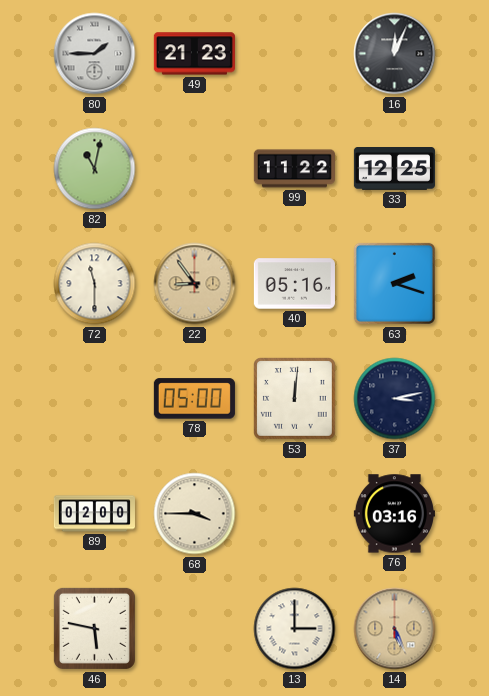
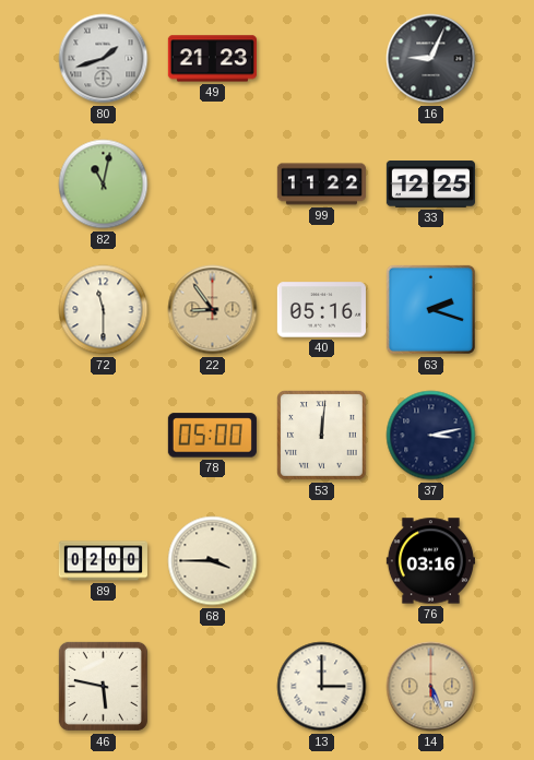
80: 1:45 -> 1:42
16: 12:04 -> 9:04
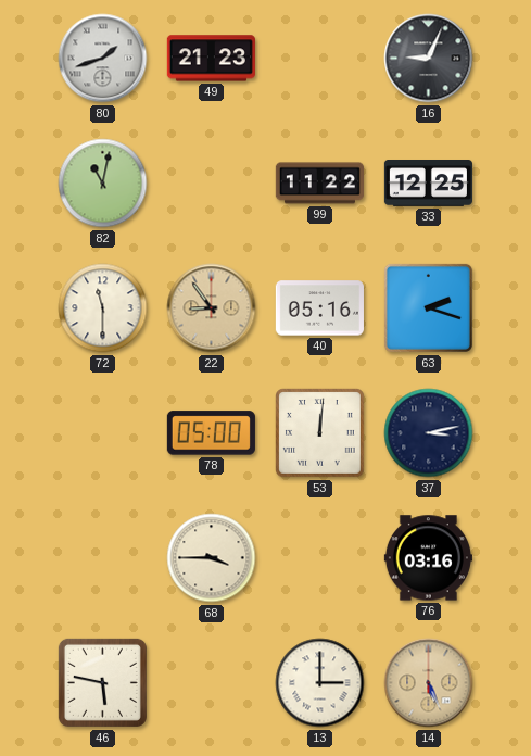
89: 02:00 -> none
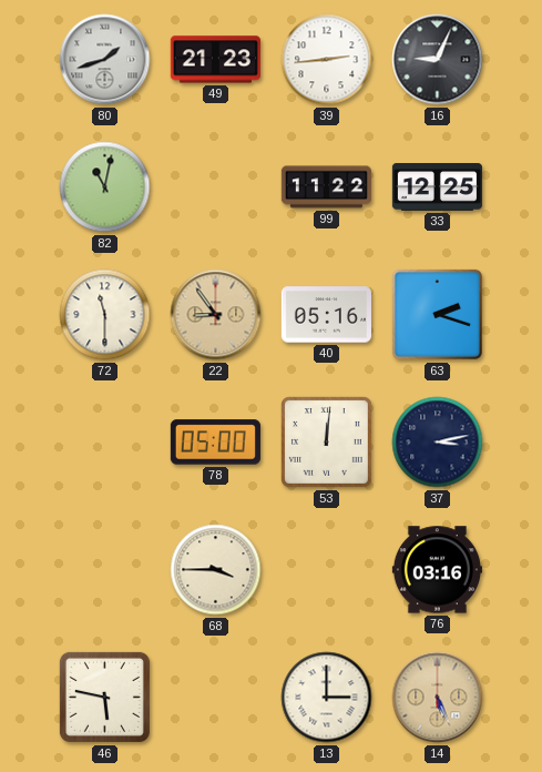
39: none -> 2:44
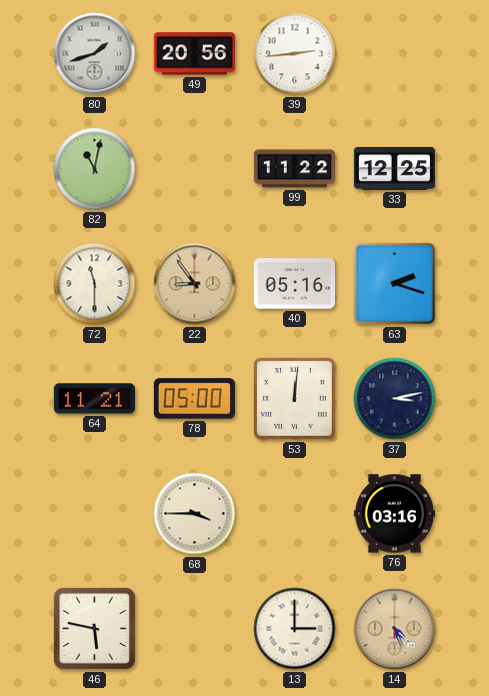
49: 21:23 -> 20:56
16: 9:04 -> none
64: none -> 11:21
14: 5:26 -> 4:26
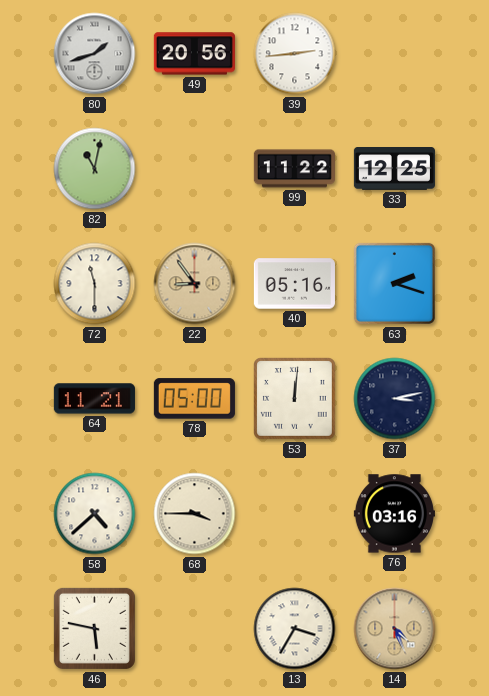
58: none -> 4:38
13: 3:00 -> 3:35
